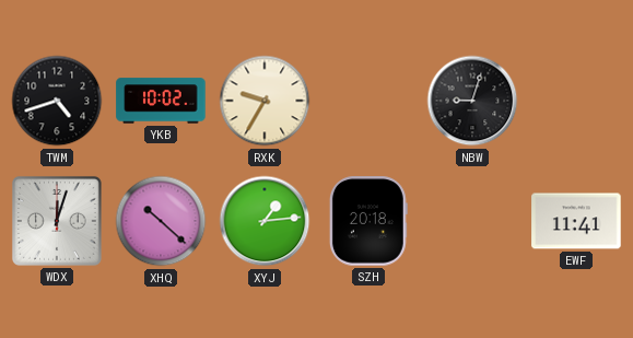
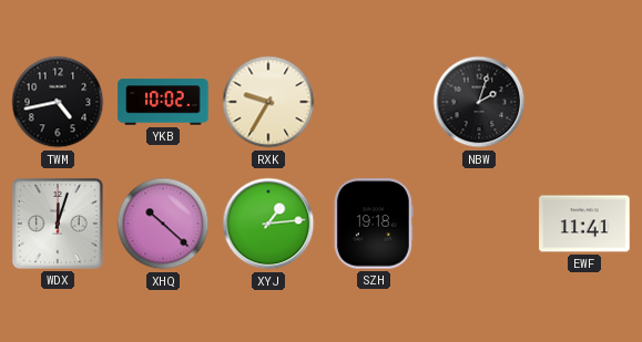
TWM: 4:42 -> 4:43
NBW: 9:03 -> 2:03
SZH: 20:18 -> 19:18
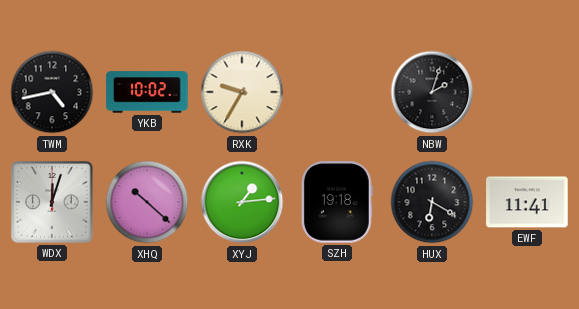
HUX: none -> 6:20
